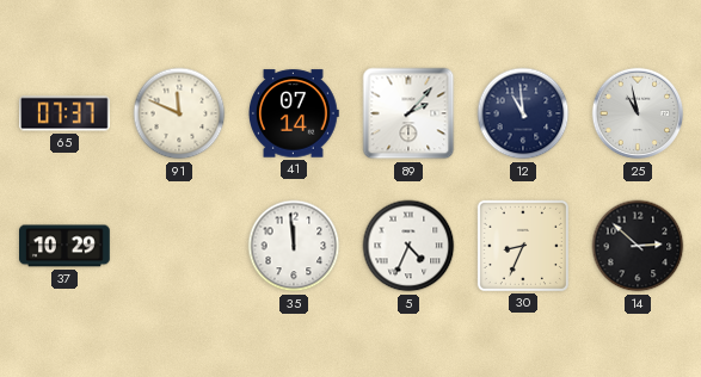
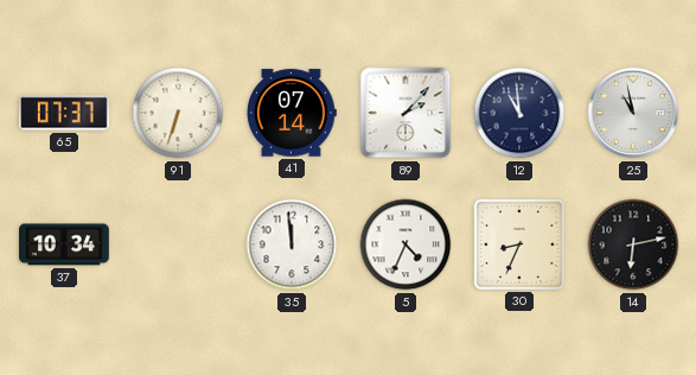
91: 11:49 -> 6:33
37: 10:29 -> 10:34
14: 2:52 -> 6:13
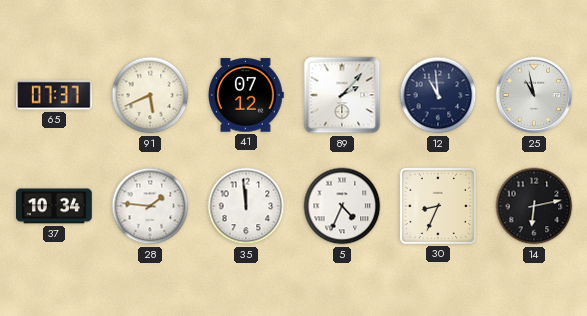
91: 6:33 -> 5:41
41: 07:14 -> 07:12
28: none -> 1:46
